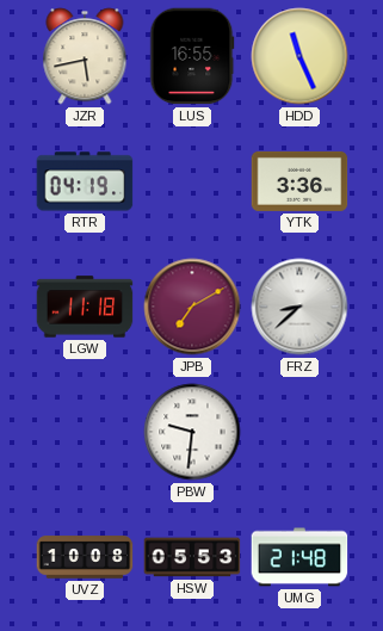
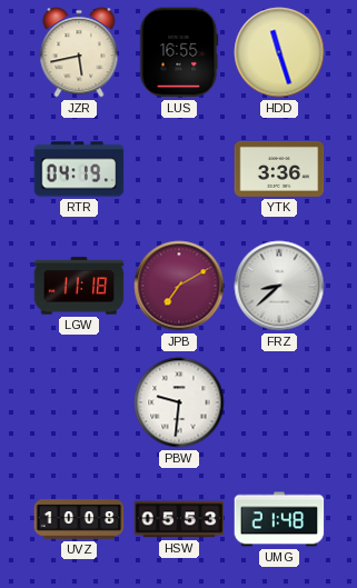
HDD: 11:26 -> 11:27
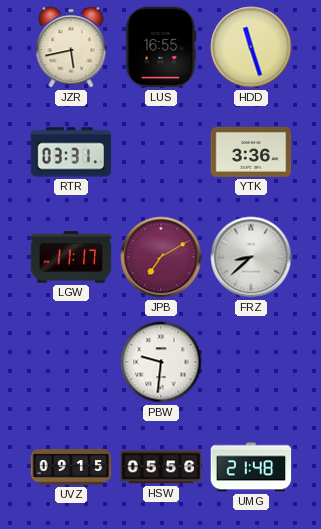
RTR: 04:19 -> 03:31
LGW: 11:18 -> 11:17
UVZ: 10:08 -> 09:15
HSW: 05:53 -> 05:56
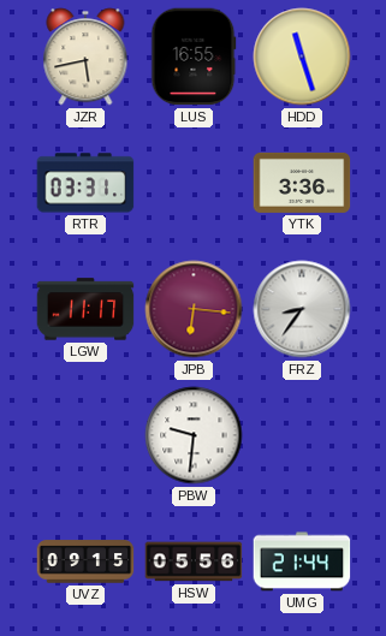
JPB: 7:10 -> 6:16
FRZ: 8:38 -> 8:36
UMG: 21:48 -> 21:44
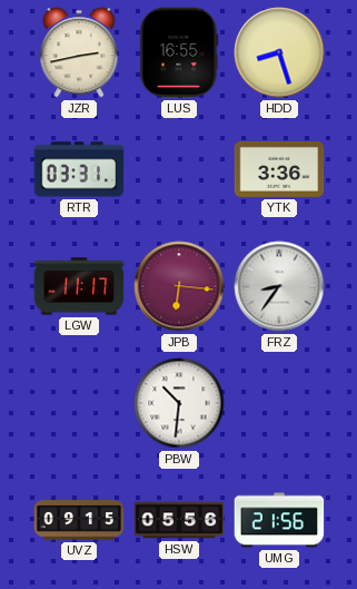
JZR: 5:43 -> 2:43
HDD: 11:27 -> 8:27
PBW: 9:31 -> 10:31
UMG: 21:44 -> 21:56
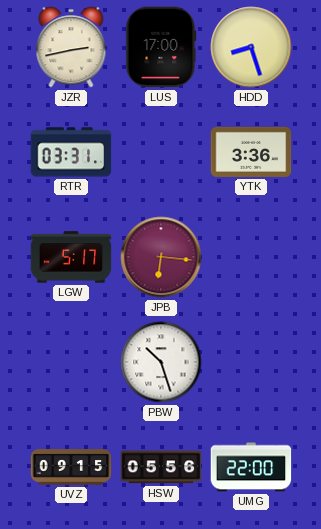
LUS: 16:55 -> 17:00
LGW: 11:17 -> 5:17
FRZ: 8:36 -> none
PBW: 10:31 -> 10:27
UMG: 21:56 -> 22:00
